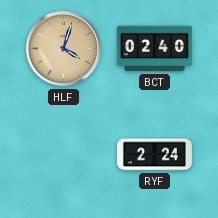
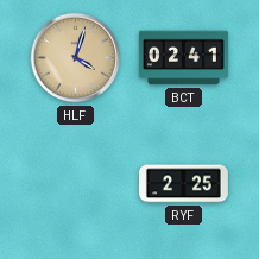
BCT: 02:40 -> 02:41
RYF: 2:24 -> 2:25
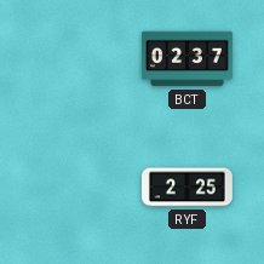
HLF: 4:03 -> none
BCT: 02:41 -> 02:37
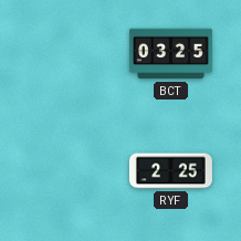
BCT: 02:37 -> 03:25
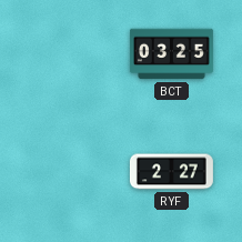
RYF: 2:25 -> 2:27
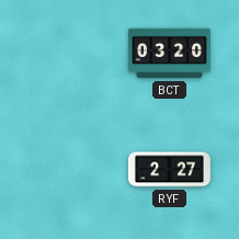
BCT: 03:25 -> 03:20
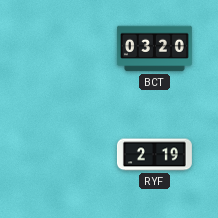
RYF: 2:27 -> 2:19
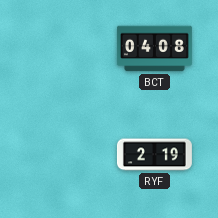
BCT: 03:20 -> 04:08
